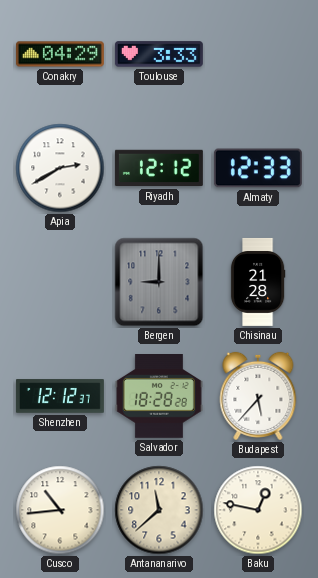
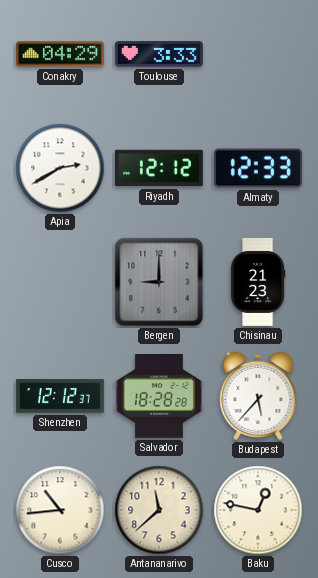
Chisinau: 21:28 -> 21:23
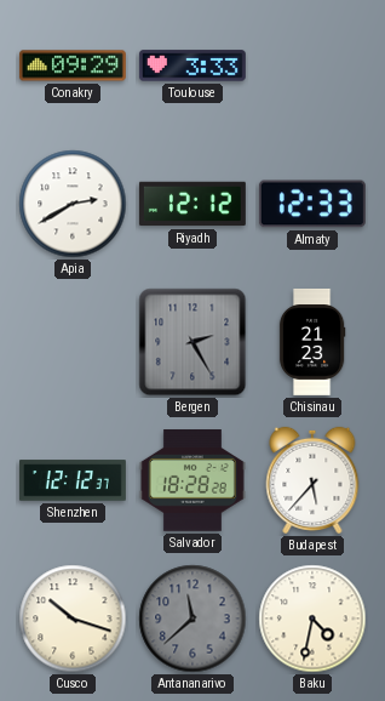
Conakry: 04:29 -> 09:29
Bergen: 9:00 -> 2:25
Cusco: 10:44 -> 10:18
Antananarivo dial: cream -> grey
Baku: 12:47 -> 4:32
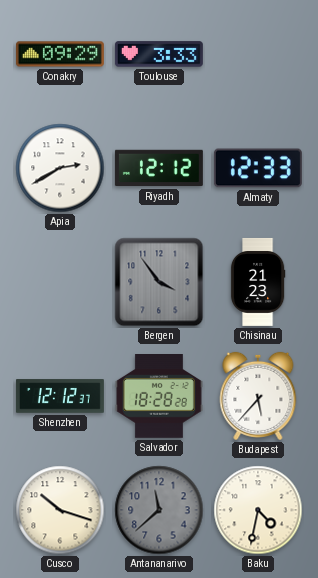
Bergen: 2:25 -> 3:54
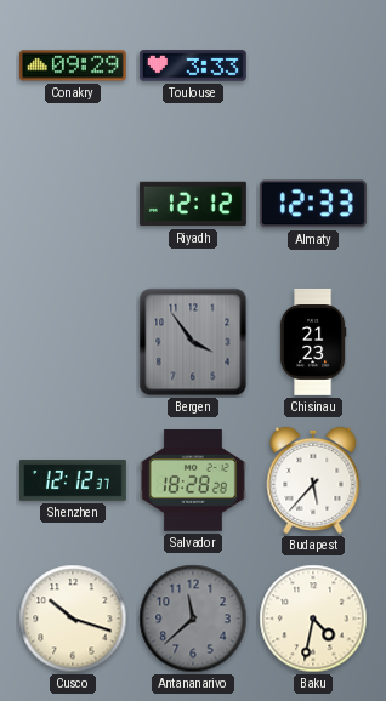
Apia: 2:40 -> none
